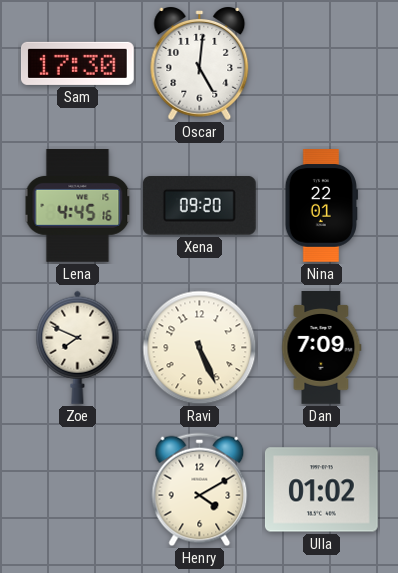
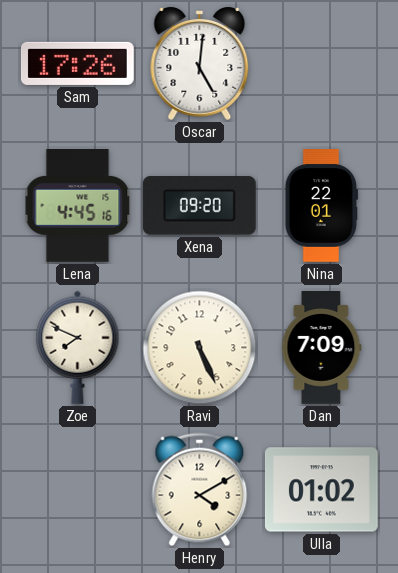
Sam: 17:30 -> 17:26
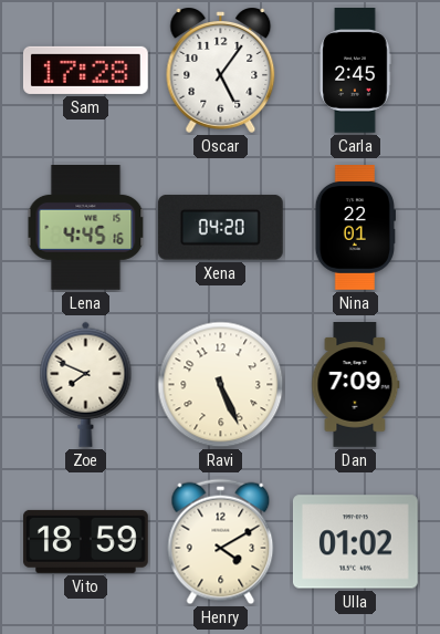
Sam: 17:26 -> 17:28
Oscar: 5:01 -> 5:06
Carla: none -> 2:45
Xena: 09:20 -> 04:20
Vito: none -> 18:59
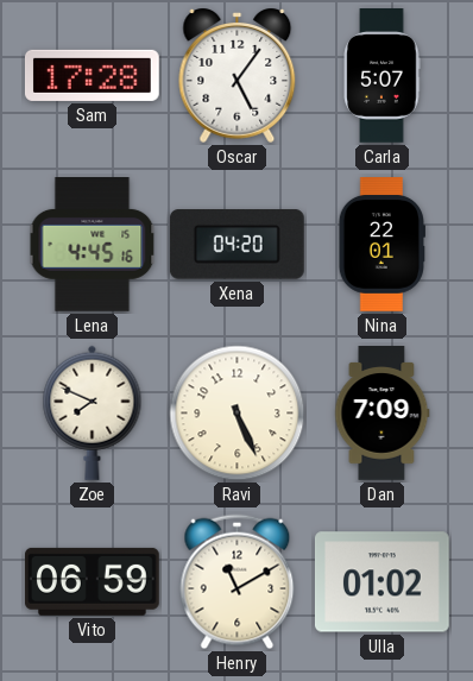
Carla: 2:45 -> 5:07
Vito: 18:59 -> 06:59
Henry: 4:10 -> 11:10
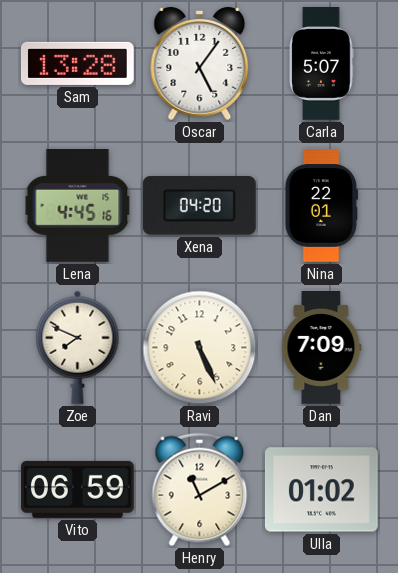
Sam: 17:28 -> 13:28
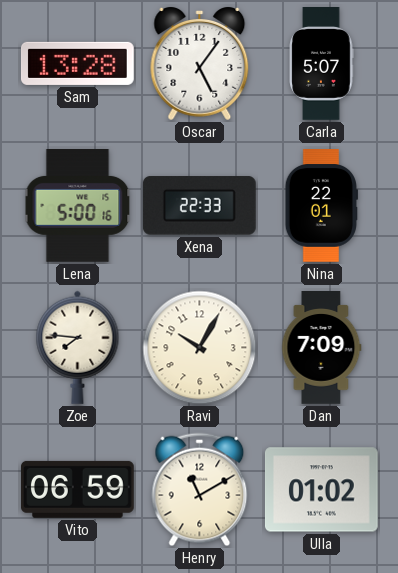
Lena: 4:45 -> 5:00
Xena: 04:20 -> 22:33
Zoe: 7:49 -> 7:46
Ravi: 5:26 -> 10:05
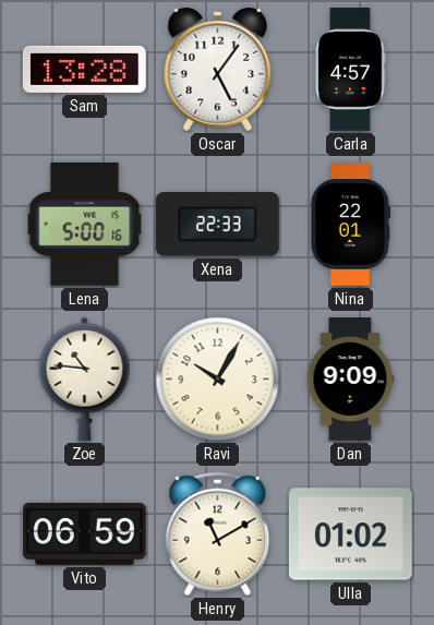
Carla: 5:07 -> 4:57
Zoe: 7:46 -> 10:46
Dan: 7:09 -> 9:09
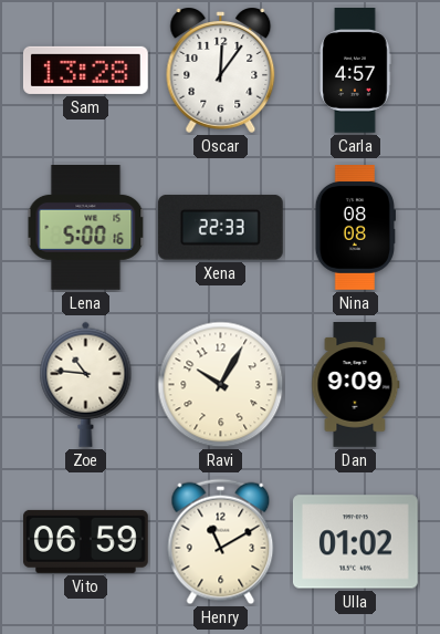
Oscar: 5:06 -> 12:06
Nina: 22:01 -> 08:08
